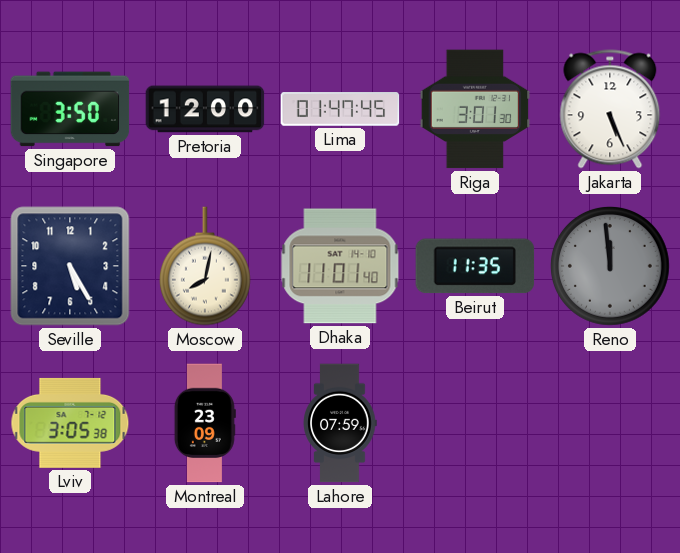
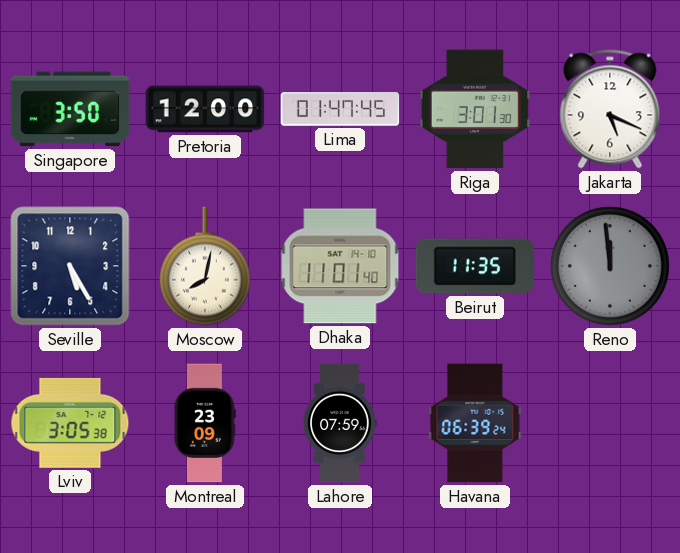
Jakarta: 5:26 -> 5:19
Havana: none -> 06:39
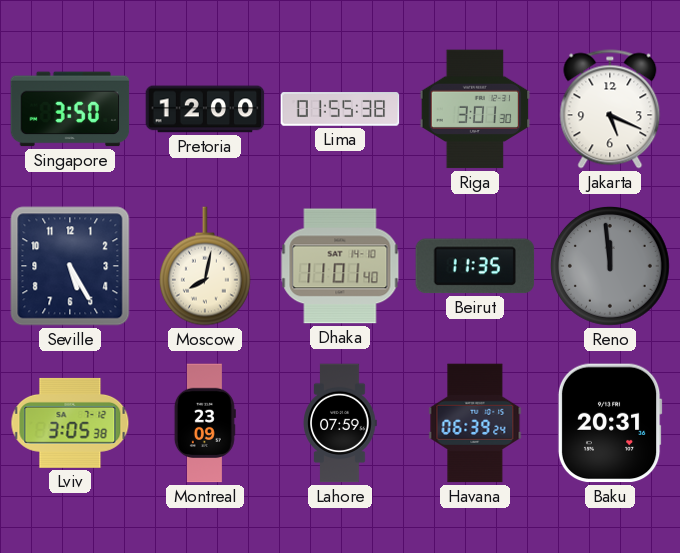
Lima: 01:47 -> 01:55
Baku: none -> 20:31
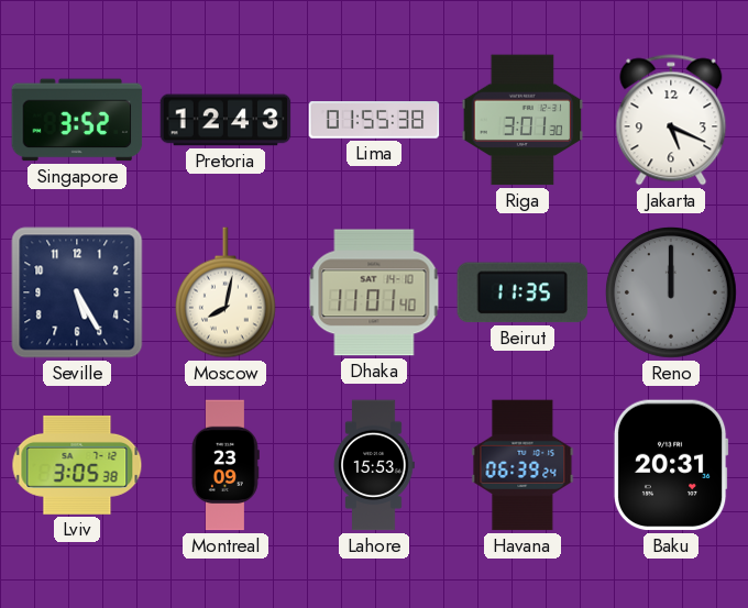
Singapore: 3:50 -> 3:52
Pretoria: 12:00 -> 12:43
Reno: 11:59 -> 12:00
Lahore: 07:59 -> 15:53
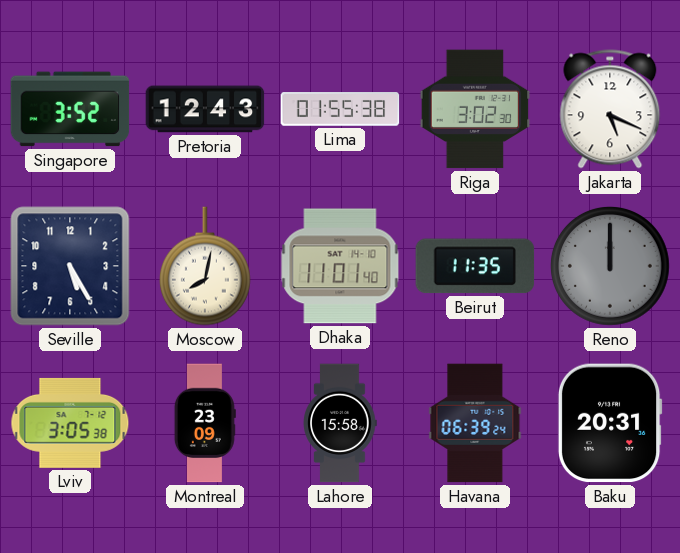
Riga: 3:01 -> 3:02
Lahore: 15:53 -> 15:58
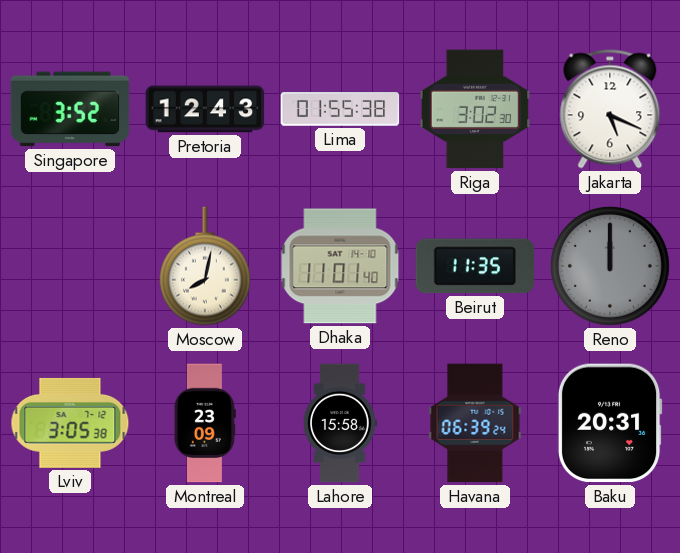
Seville: 5:25 -> none
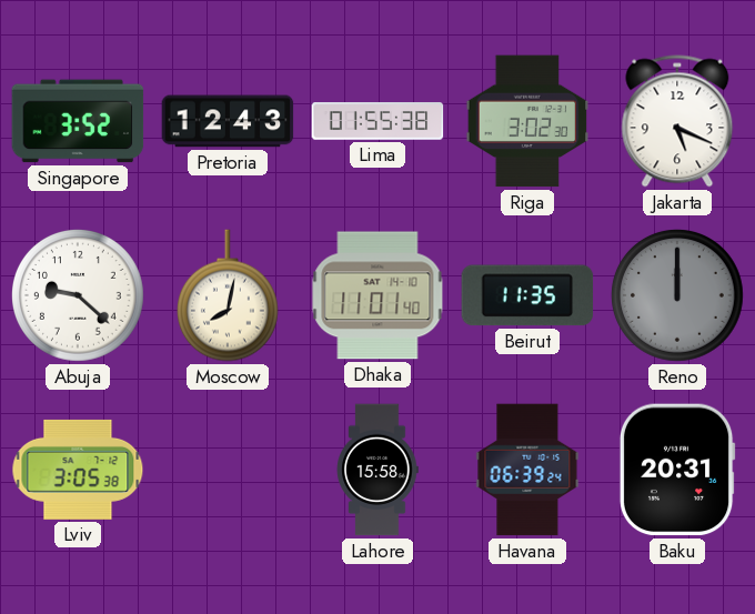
Abuja: none -> 9:22
Montreal: 23:09 -> none
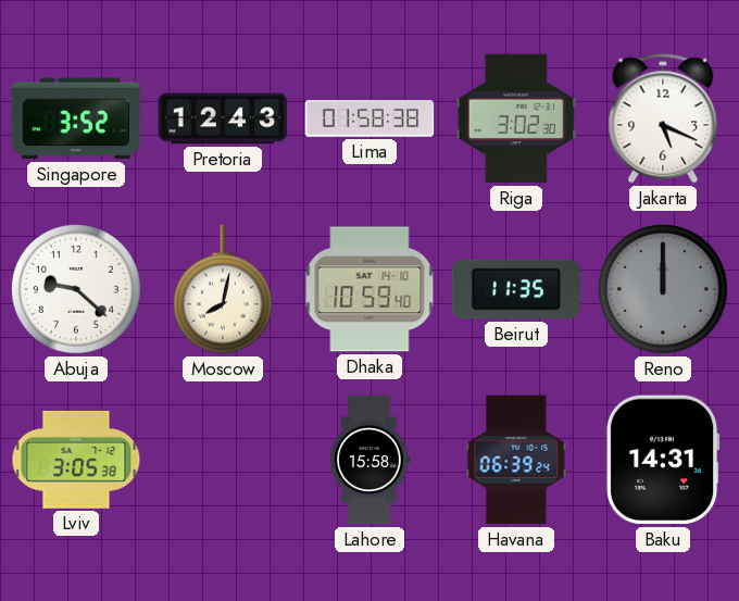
Lima: 01:55 -> 01:58
Dhaka: 11:01 -> 10:59
Baku: 20:31 -> 14:31
